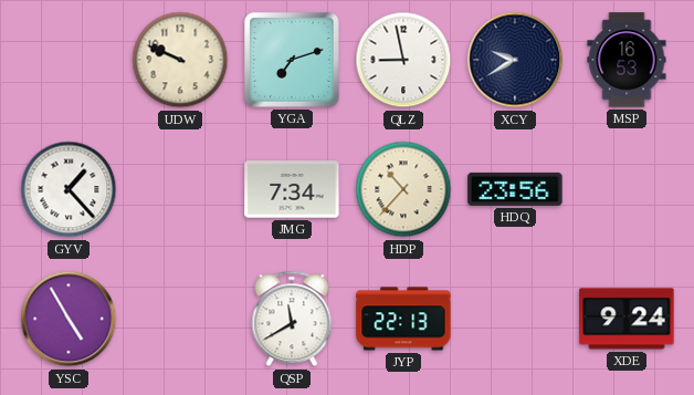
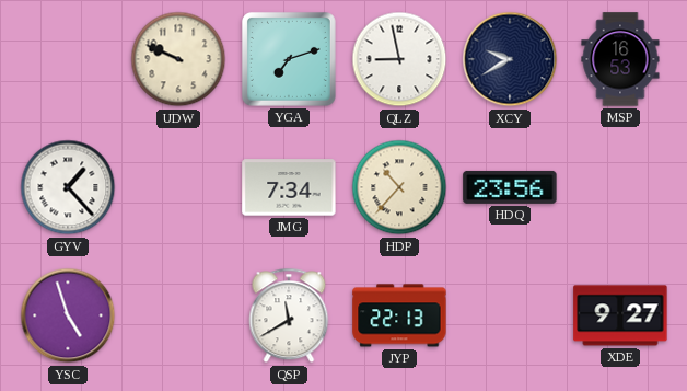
YSC: 4:55 -> 4:57
XDE: 9:24 -> 9:27
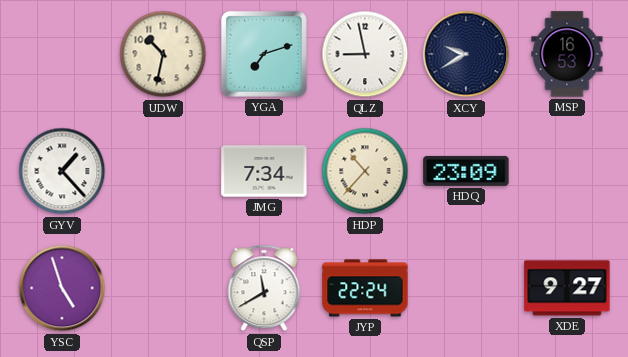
UDW: 9:49 -> 10:32
HDQ: 23:56 -> 23:09
JYP: 22:13 -> 22:24
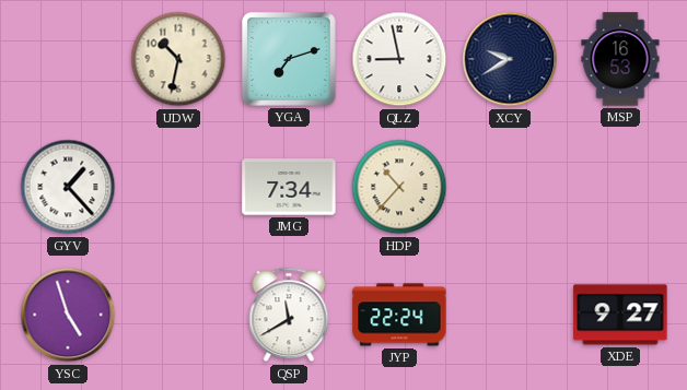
HDQ: 23:09 -> none
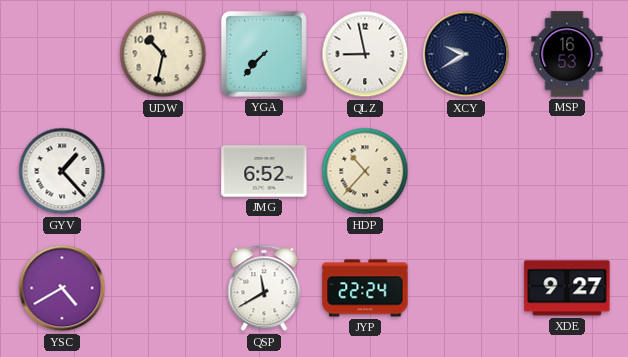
YGA: 7:12 -> 7:37
JMG: 7:34 -> 6:52
YSC: 4:57 -> 4:40
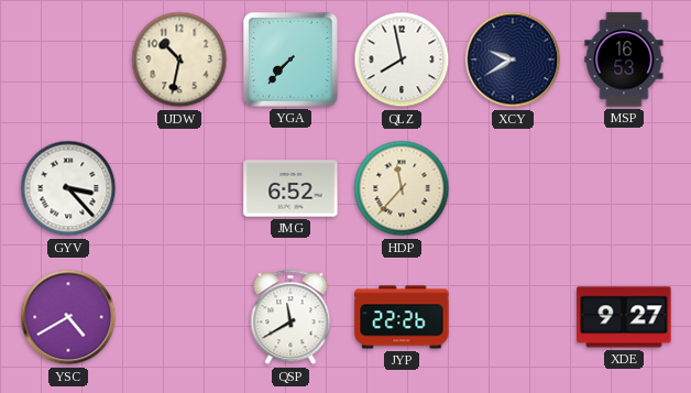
QLZ: 8:58 -> 7:58
GYV: 1:23 -> 3:23
HDP: 10:37 -> 11:37
JYP: 22:24 -> 22:26
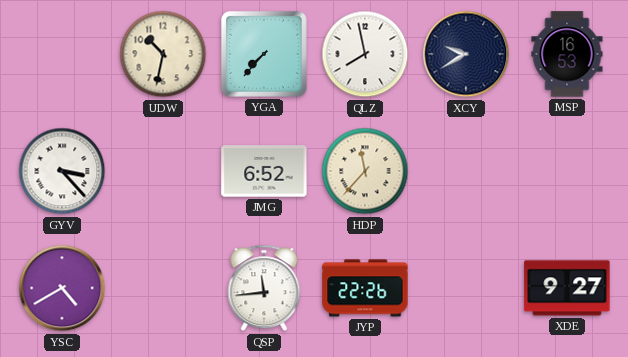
QSP: 11:40 -> 11:44
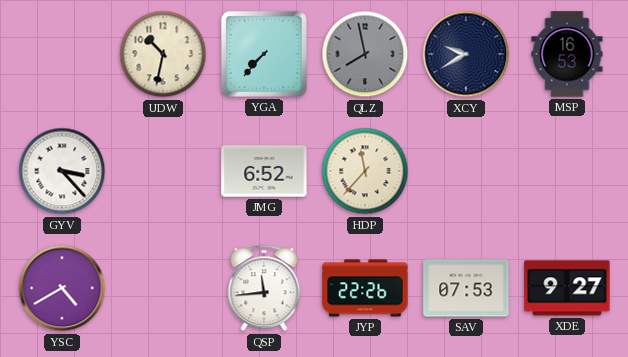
QLZ dial: white -> grey
SAV: none -> 07:53
